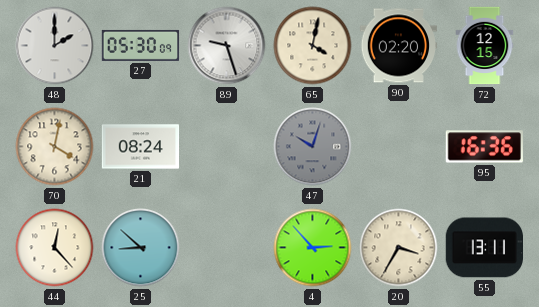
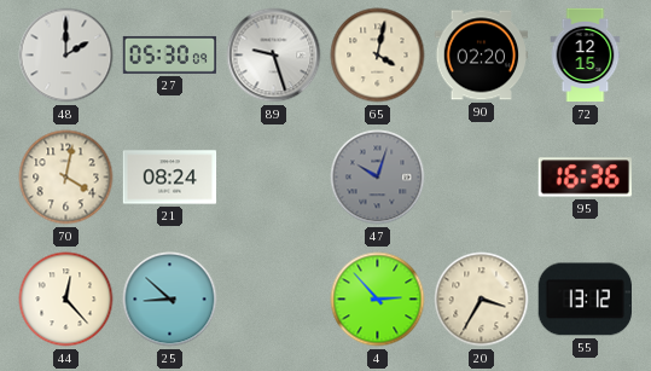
55: 13:11 -> 13:12
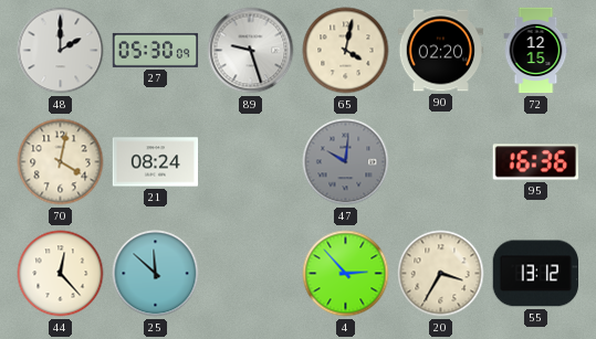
47: 10:03 -> 10:01
25: 8:52 -> 11:52
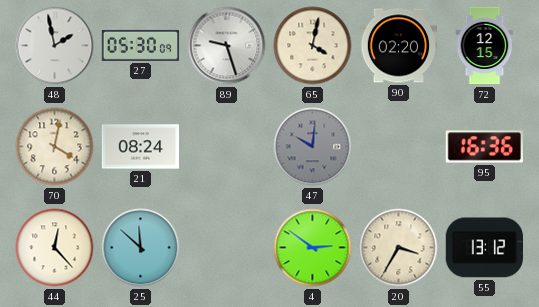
48: 2:00 -> 1:58
4: 2:53 -> 2:51
